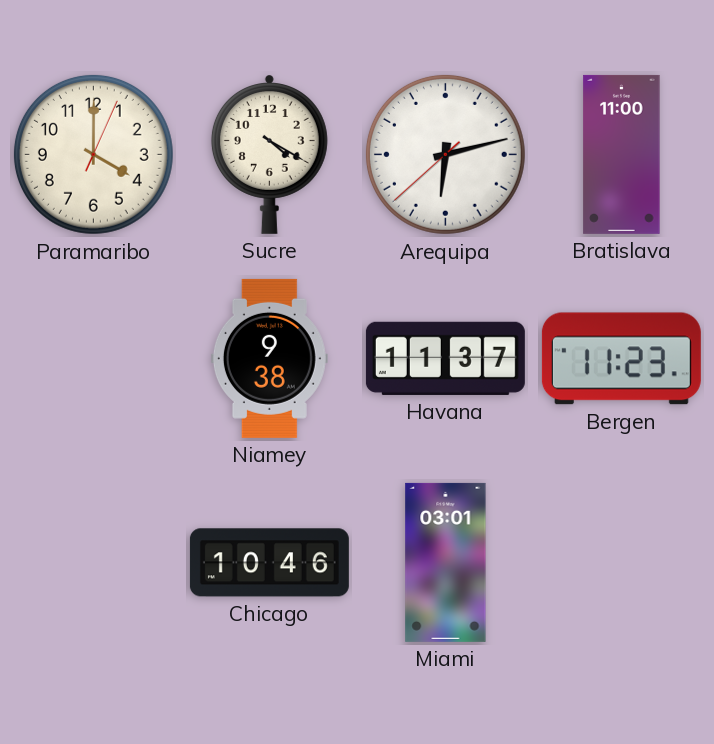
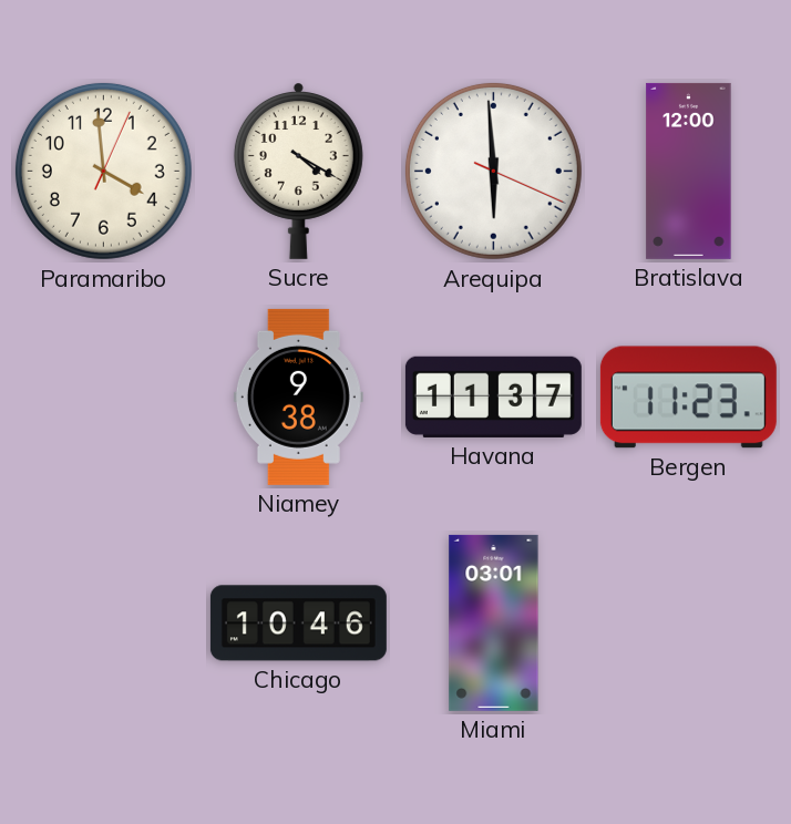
Paramaribo: 4:00 -> 3:59
Arequipa: 6:12 -> 5:59
Bratislava: 11:00 -> 12:00
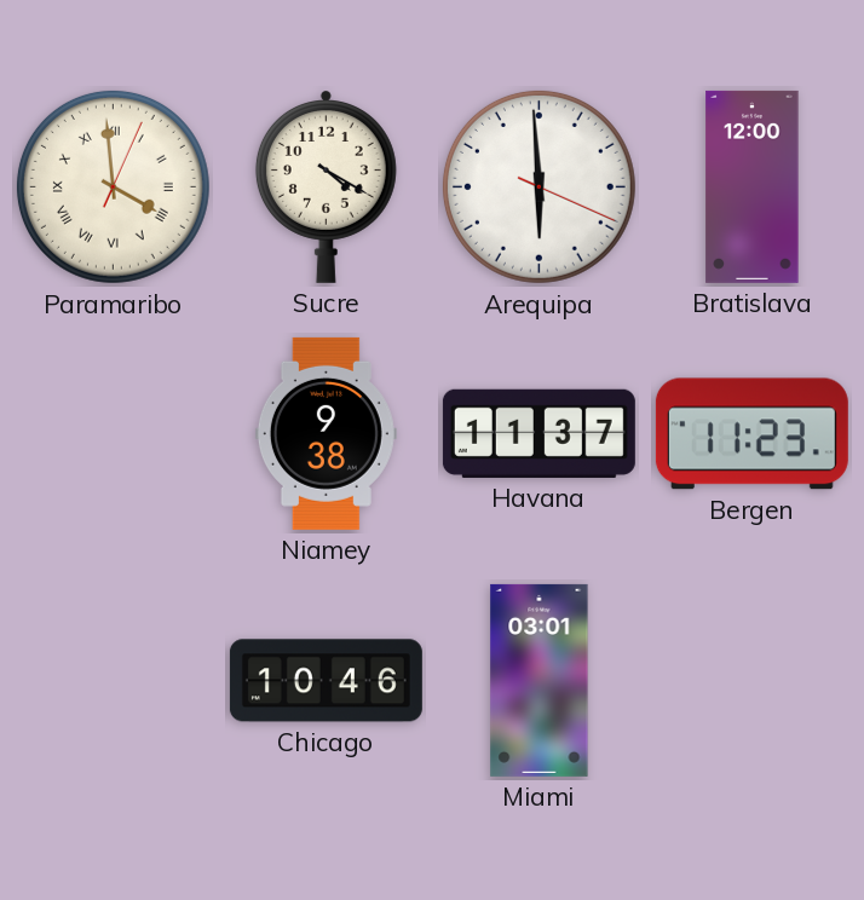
Paramaribo numerals: Arabic -> Roman
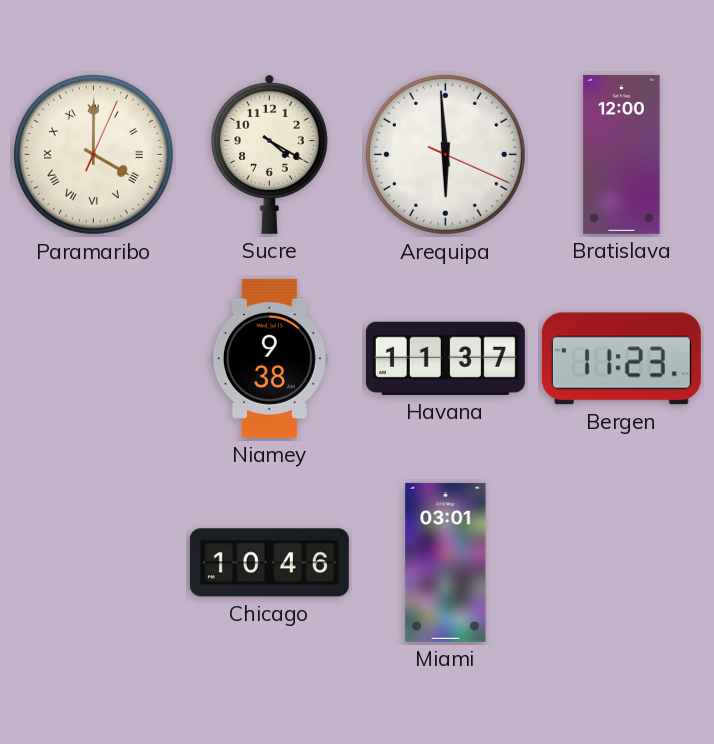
Paramaribo: 3:59 -> 4:00
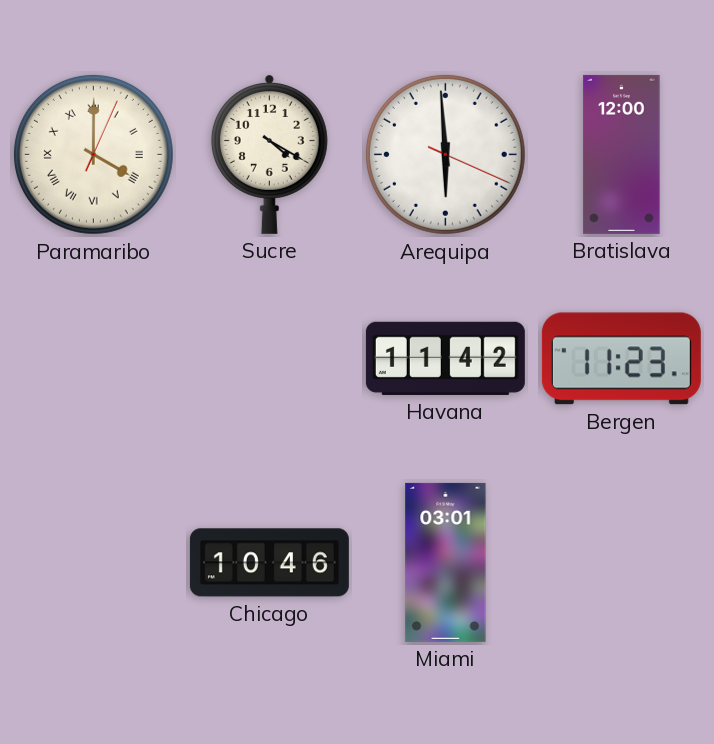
Niamey: 9:38 -> none
Havana: 11:37 -> 11:42
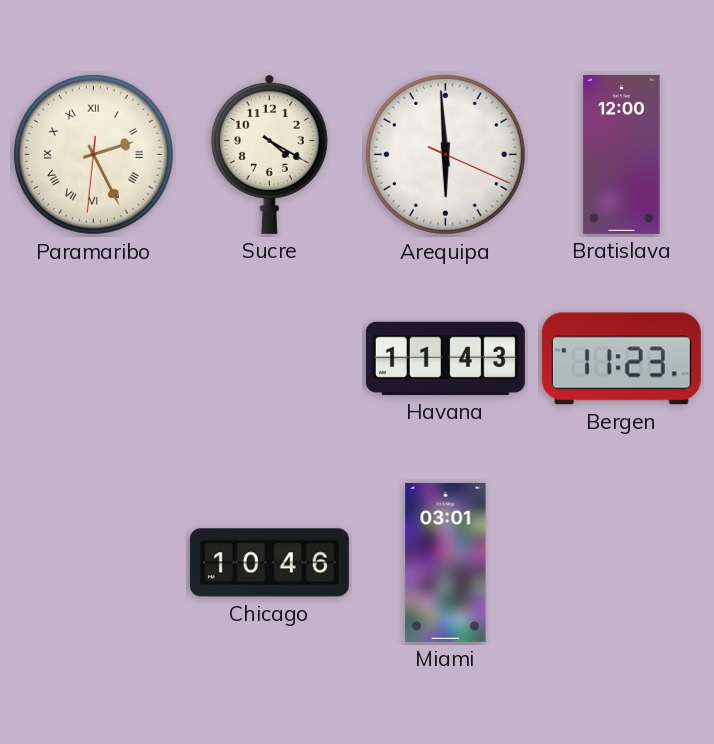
Paramaribo: 4:00 -> 2:25
Havana: 11:42 -> 11:43
